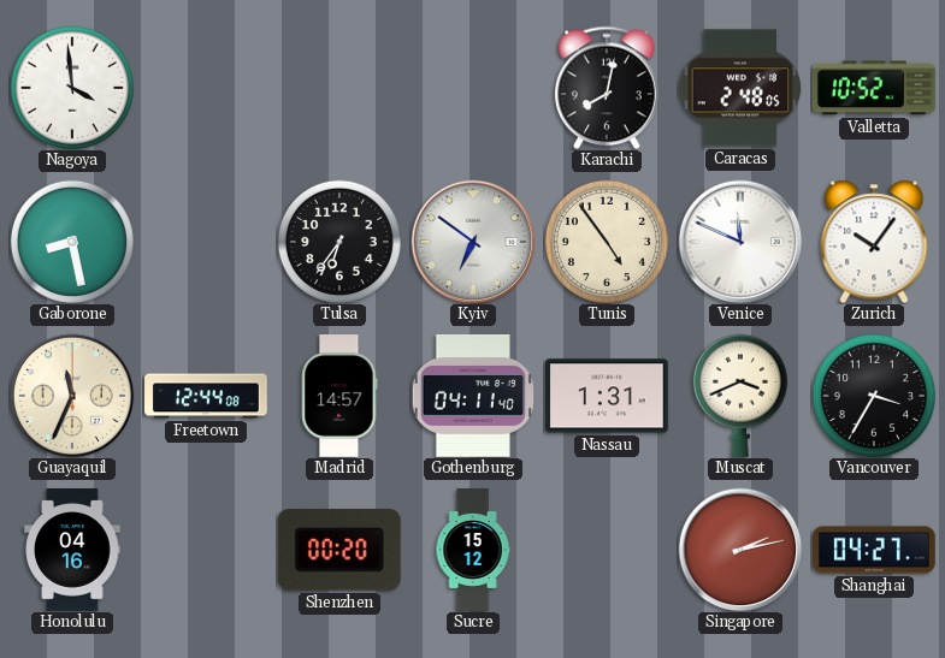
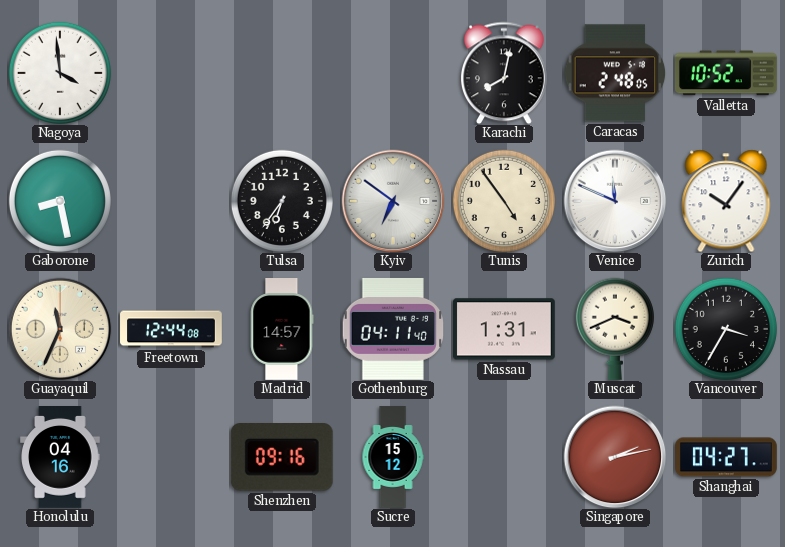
Shenzhen: 00:20 -> 09:16
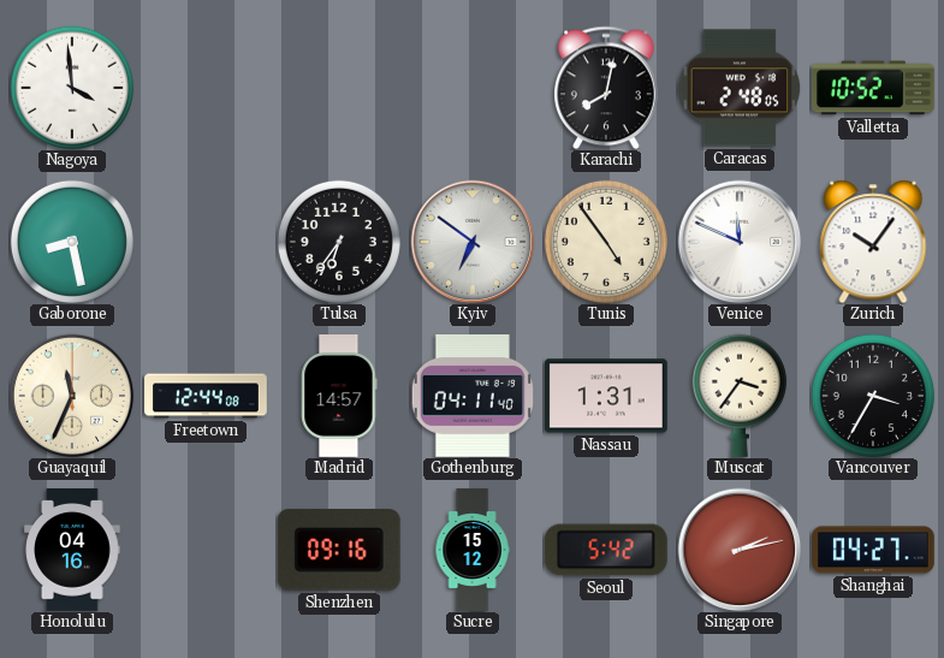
Muscat: 3:41 -> 3:36
Seoul: none -> 5:42
